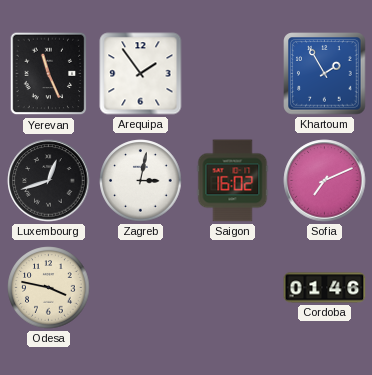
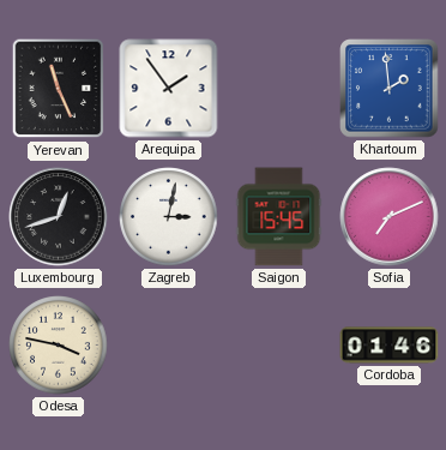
Khartoum: 1:55 -> 1:59
Saigon: 16:02 -> 15:45
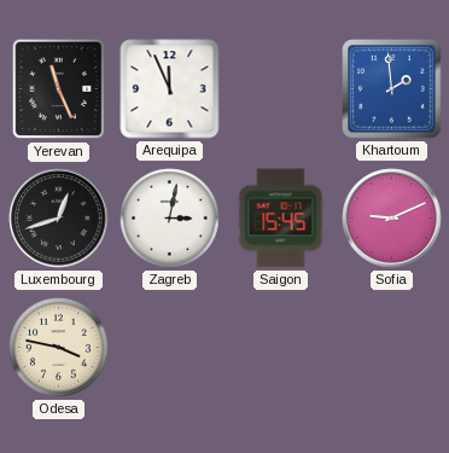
Arequipa: 1:54 -> 11:56
Sofia: 7:11 -> 9:11
Cordoba: 01:46 -> none
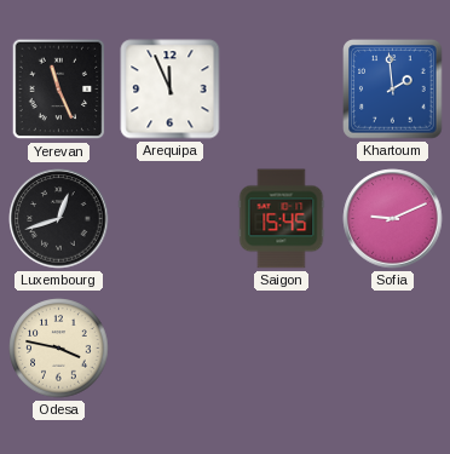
Zagreb: 3:02 -> none
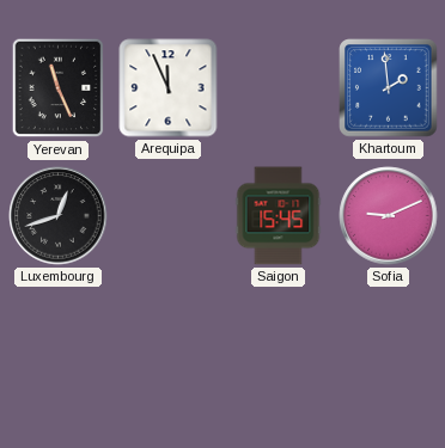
Odesa: 3:47 -> none
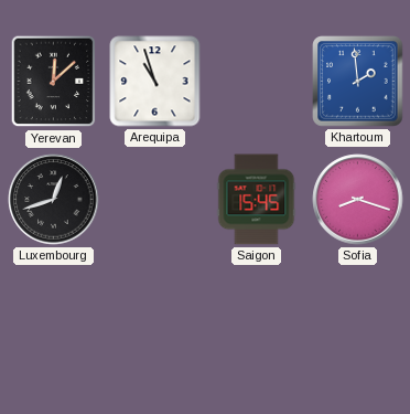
Yerevan: 11:26 -> 12:08
Arequipa: 11:56 -> 10:57
Sofia: 9:11 -> 8:18
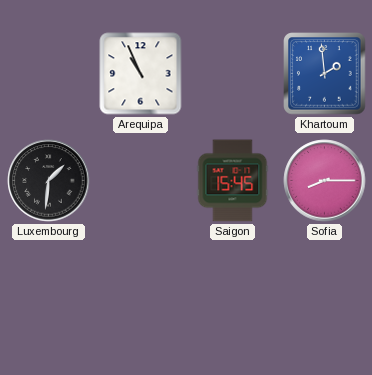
Yerevan: 12:08 -> none
Arequipa: 10:57 -> 10:56
Luxembourg: 12:42 -> 1:31
Sofia: 8:18 -> 8:15
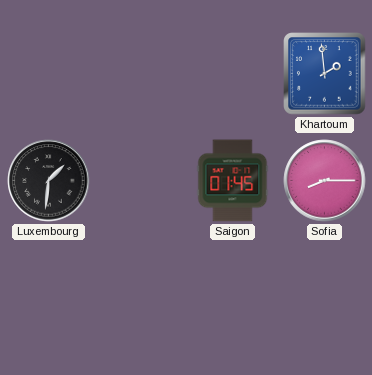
Arequipa: 10:56 -> none
Saigon: 15:45 -> 01:45
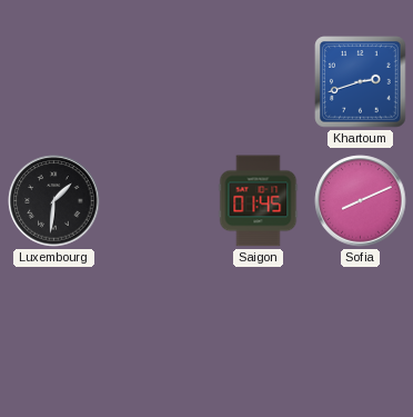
Khartoum: 1:59 -> 2:42
Sofia: 8:15 -> 8:11
